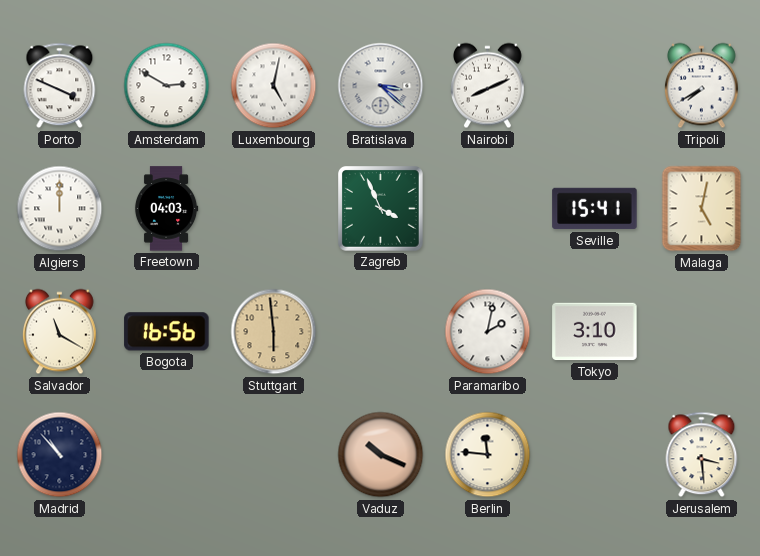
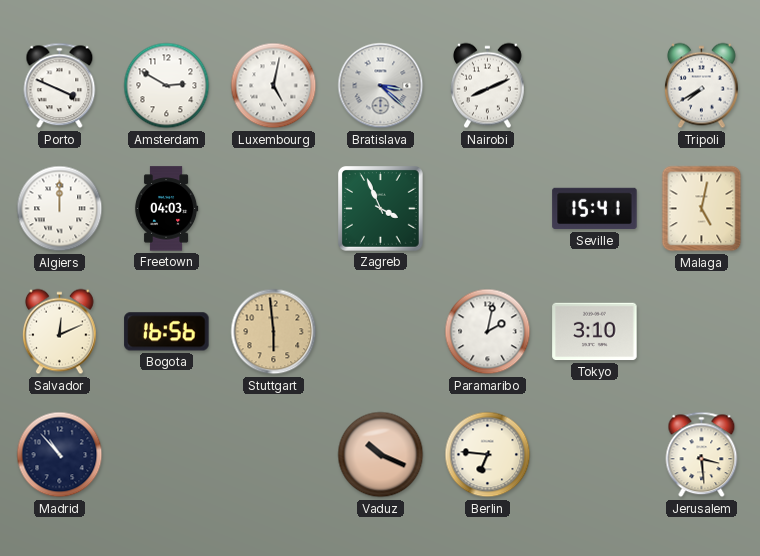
Salvador: 11:20 -> 12:11
Berlin: 11:46 -> 6:46
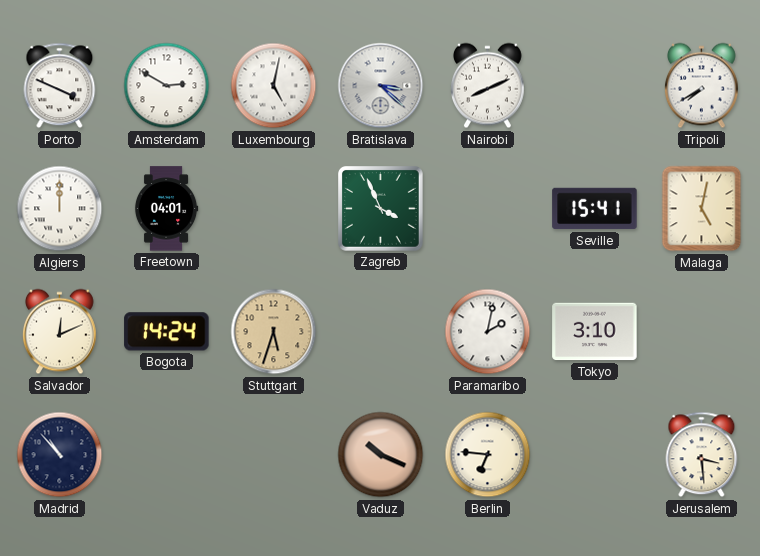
Freetown: 04:03 -> 04:01
Bogota: 16:56 -> 14:24
Stuttgart: 5:59 -> 5:33
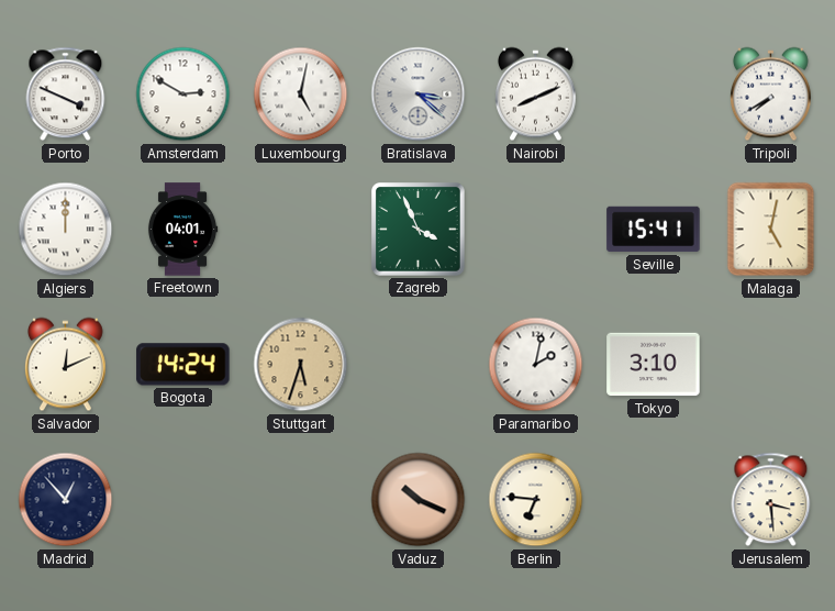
Madrid: 10:53 -> 12:53
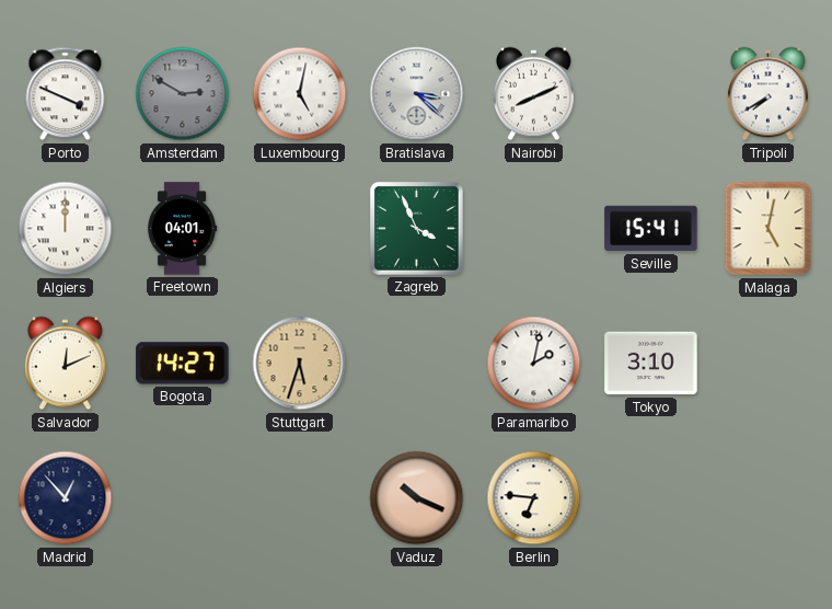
Amsterdam dial: white -> grey
Bogota: 14:24 -> 14:27
Jerusalem: 3:29 -> none
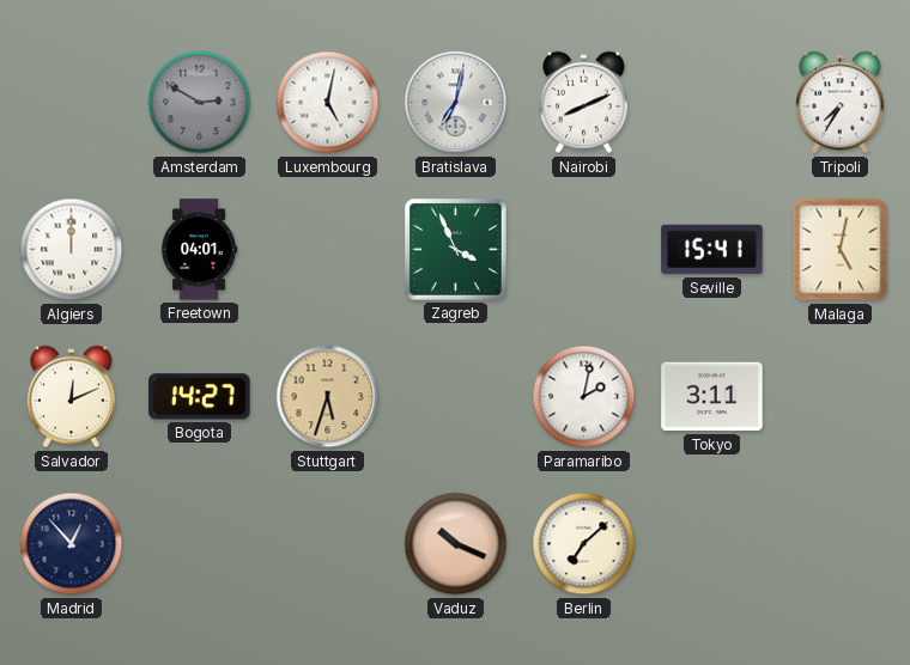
Porto: 3:49 -> none
Bratislava: 3:22 -> 7:02
Tripoli: 7:40 -> 7:35
Tokyo: 3:10 -> 3:11
Berlin: 6:46 -> 7:08
